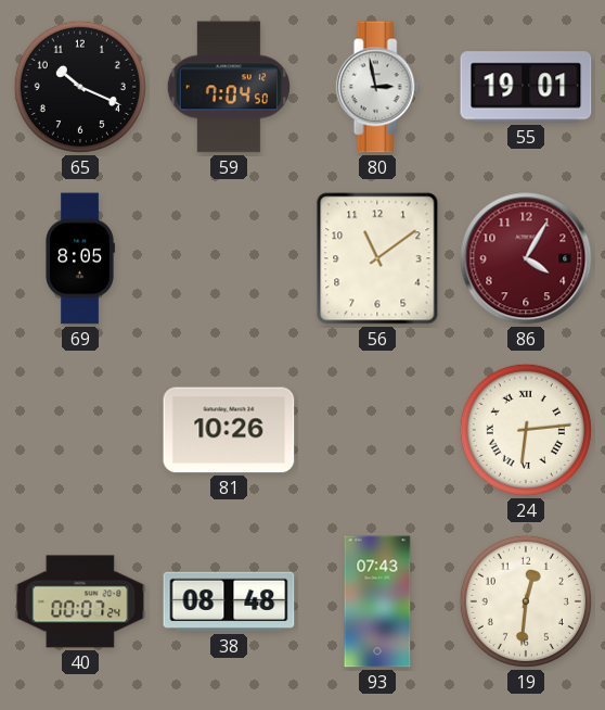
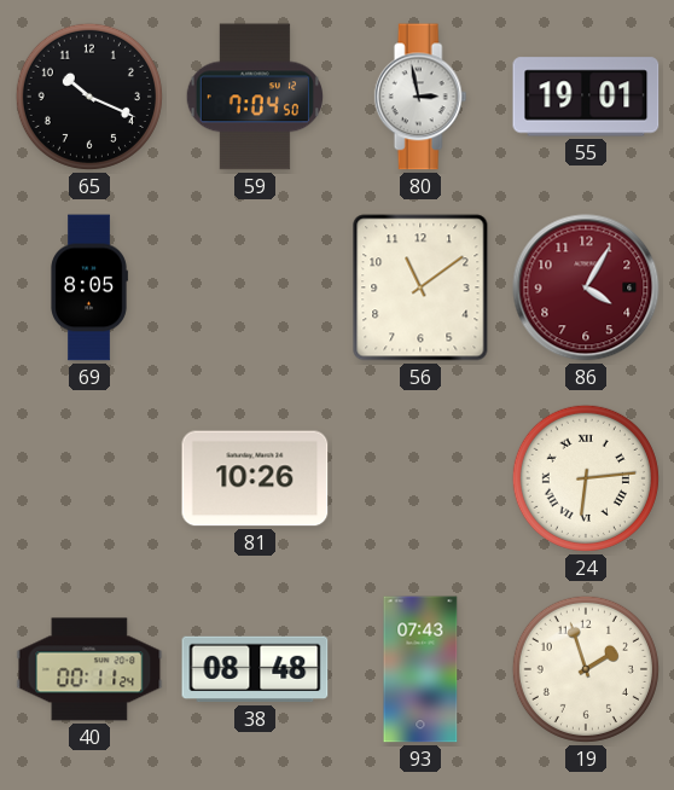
40: 00:07 -> 00:11
19: 12:31 -> 1:57
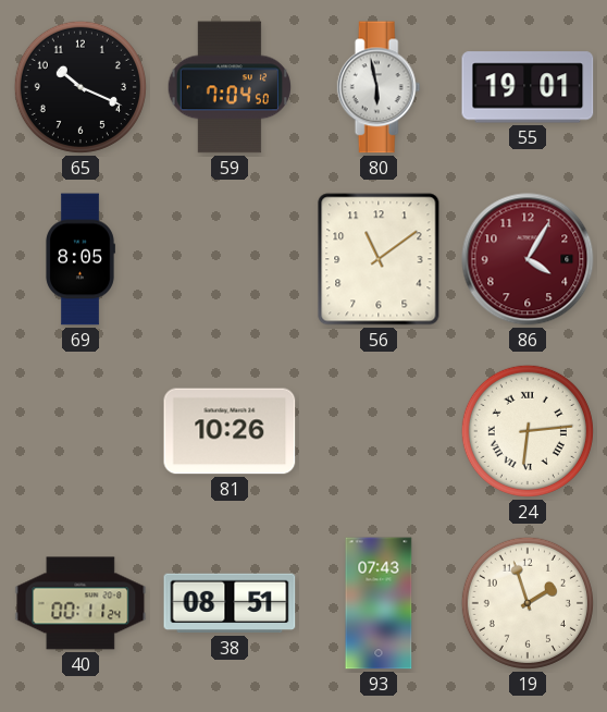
80: 2:58 -> 5:58
38: 08:48 -> 08:51
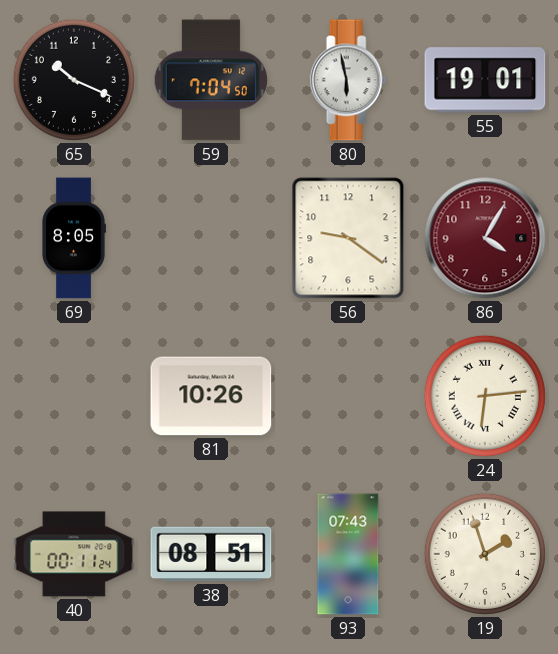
56: 11:09 -> 9:21
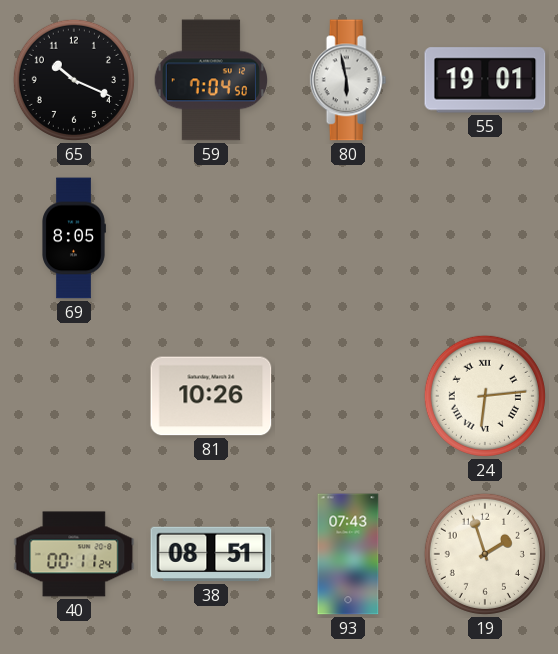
56: 9:21 -> none
86: 4:05 -> none
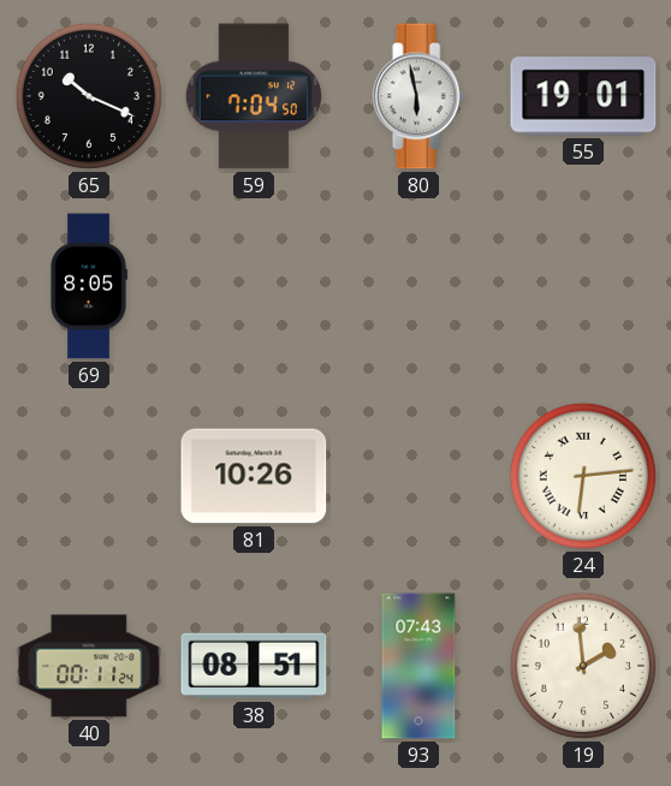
19: 1:57 -> 1:59
